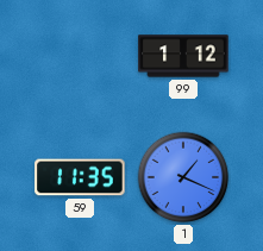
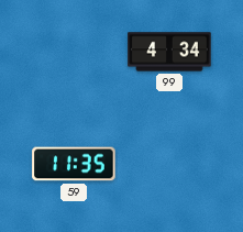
99: 1:12 -> 4:34
1: 1:19 -> none
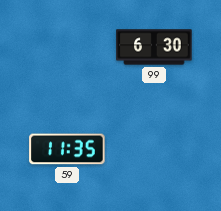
99: 4:34 -> 6:30
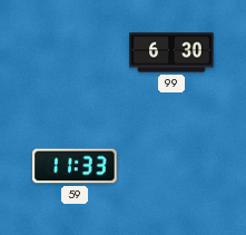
59: 11:35 -> 11:33
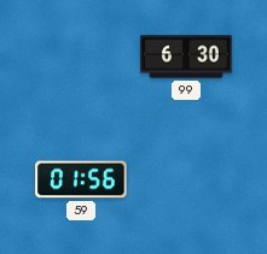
59: 11:33 -> 01:56
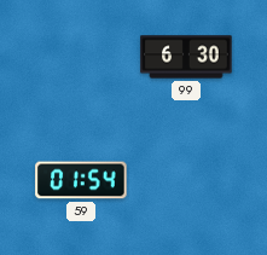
59: 01:56 -> 01:54
